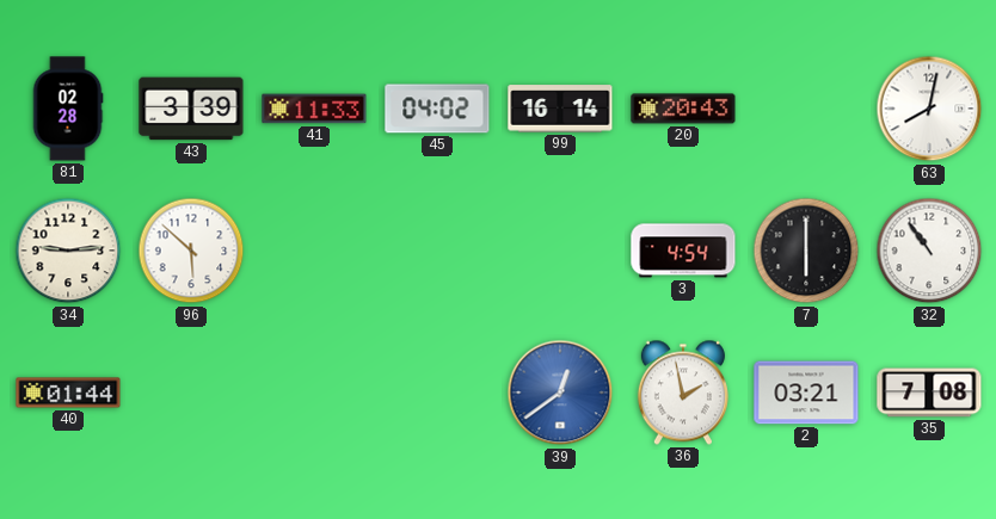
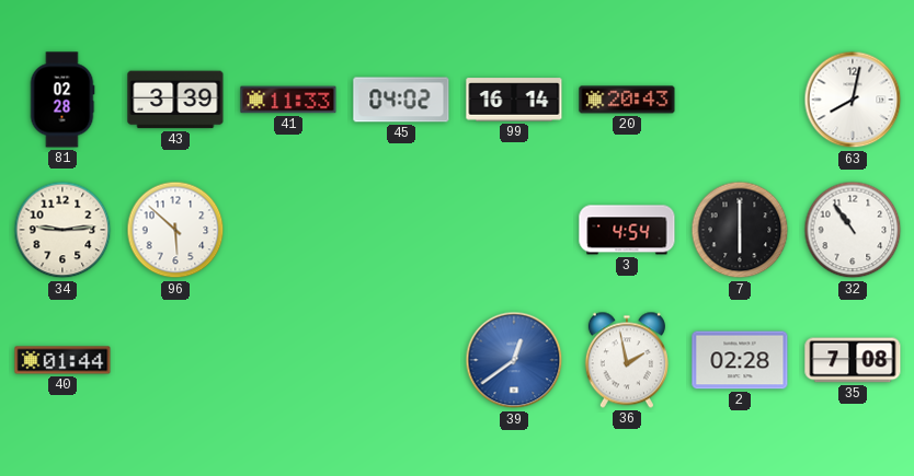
2: 03:21 -> 02:28
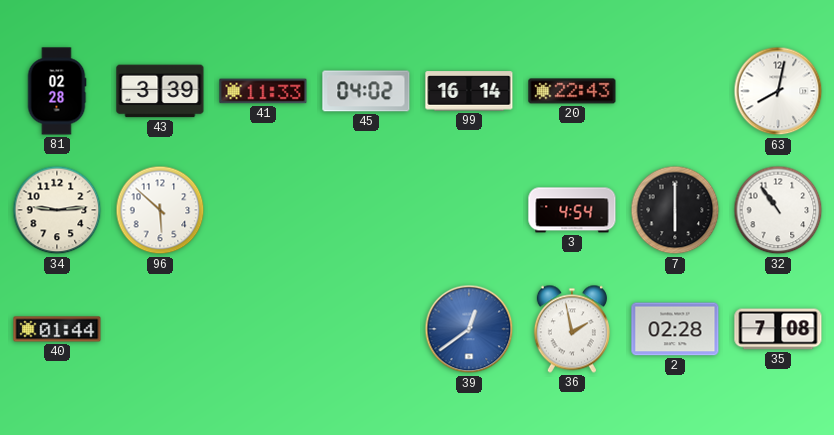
20: 20:43 -> 22:43
